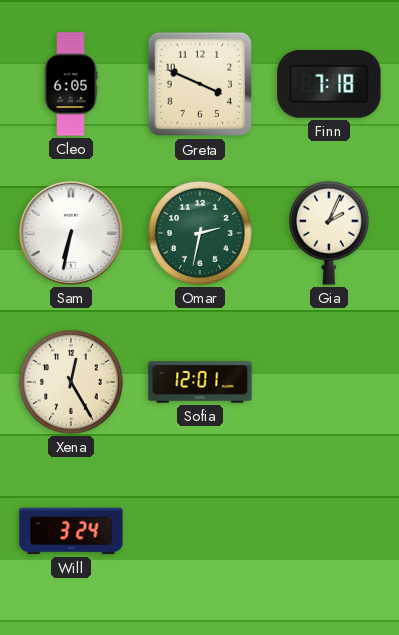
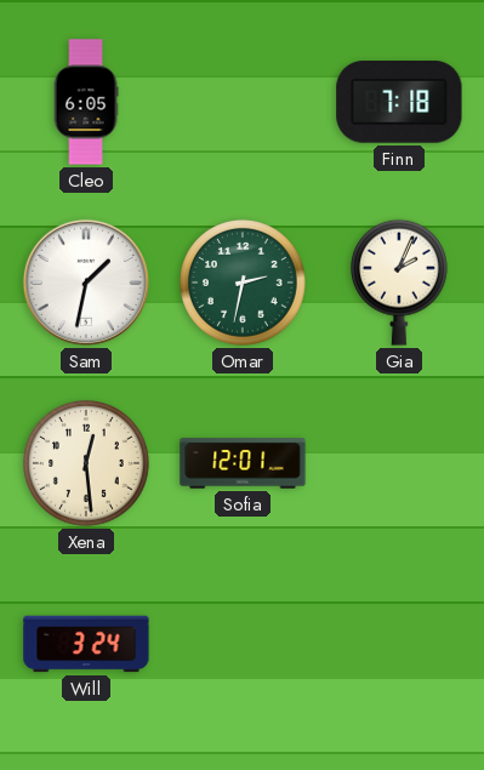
Greta: 3:49 -> none
Sam: 6:32 -> 1:32
Xena: 12:25 -> 12:29
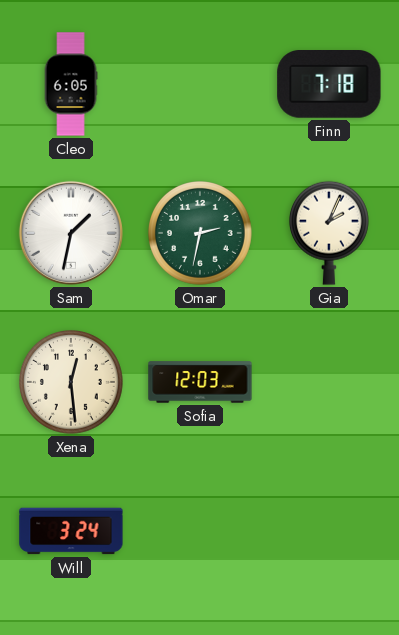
Sofia: 12:01 -> 12:03
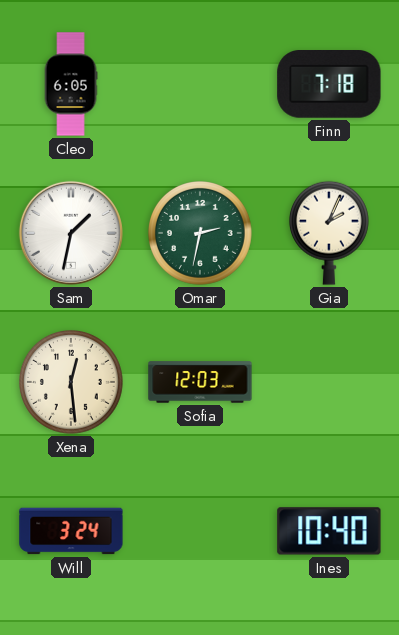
Ines: none -> 10:40
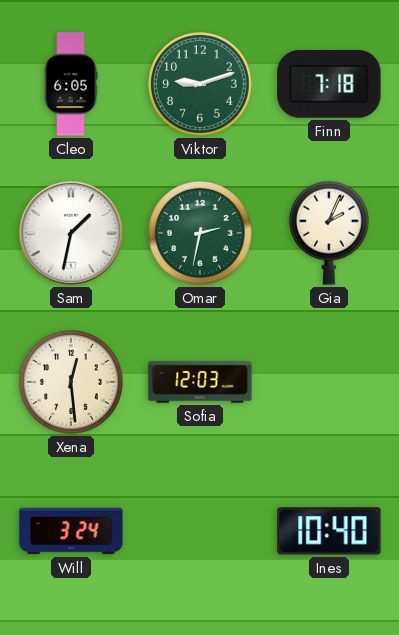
Viktor: none -> 9:12
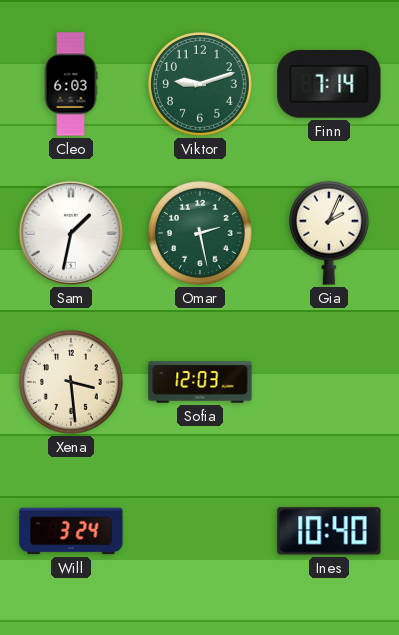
Cleo: 6:05 -> 6:03
Finn: 7:18 -> 7:14
Omar: 2:32 -> 2:28
Xena: 12:29 -> 3:29
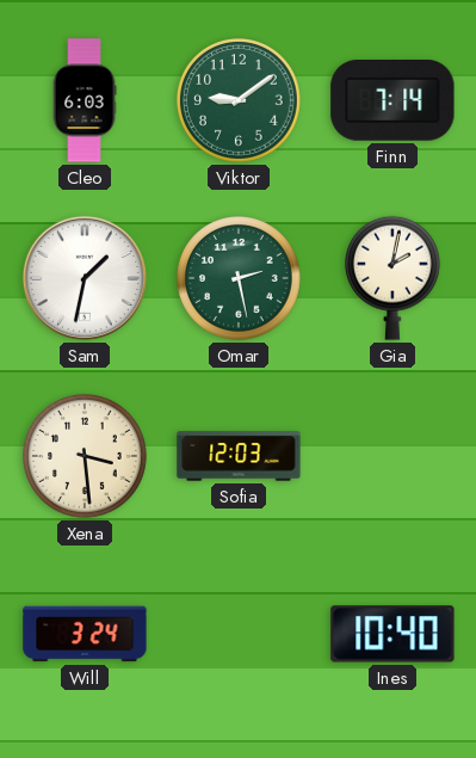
Viktor: 9:12 -> 9:09
Gia: 2:04 -> 2:02
